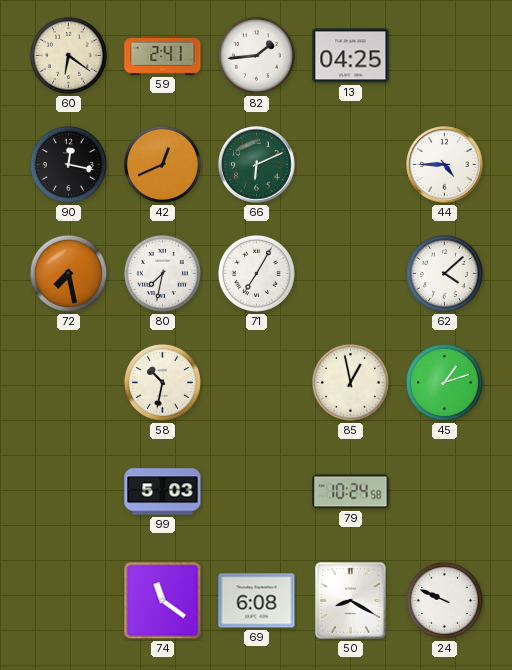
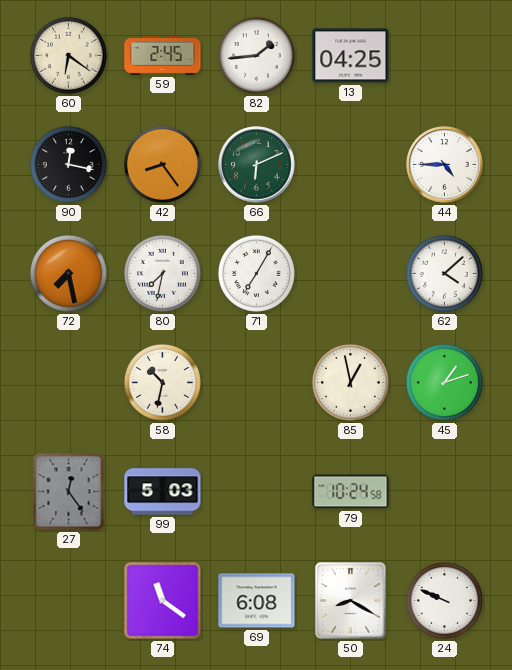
59: 2:41 -> 2:45
42: 12:41 -> 8:24
27: none -> 12:24
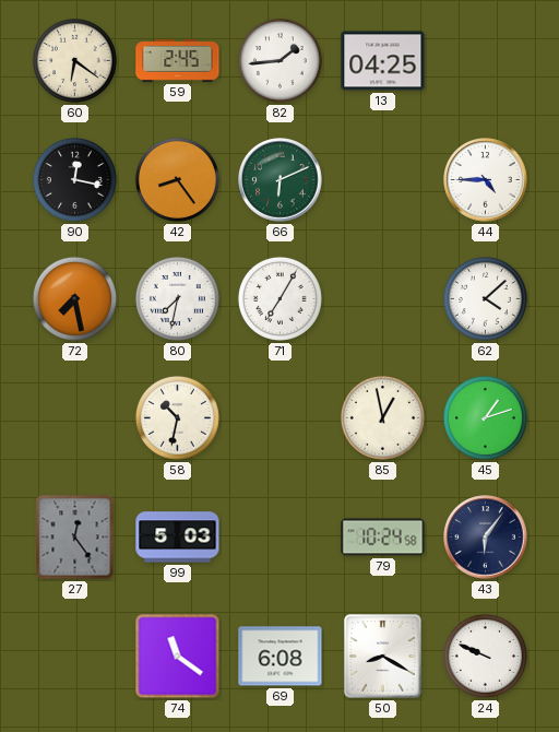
43: none -> 6:06
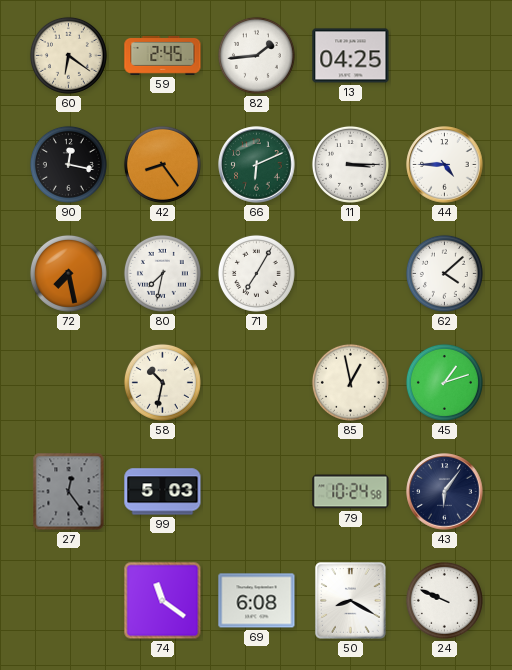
11: none -> 3:15
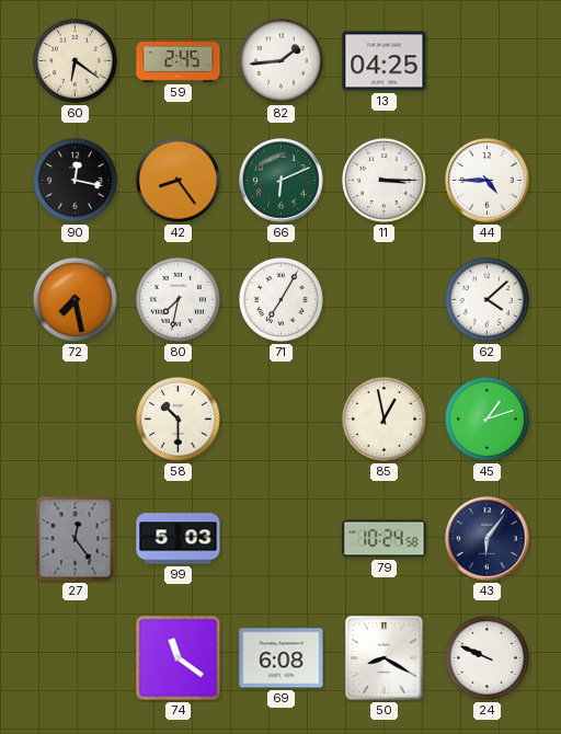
58: 10:32 -> 10:30
